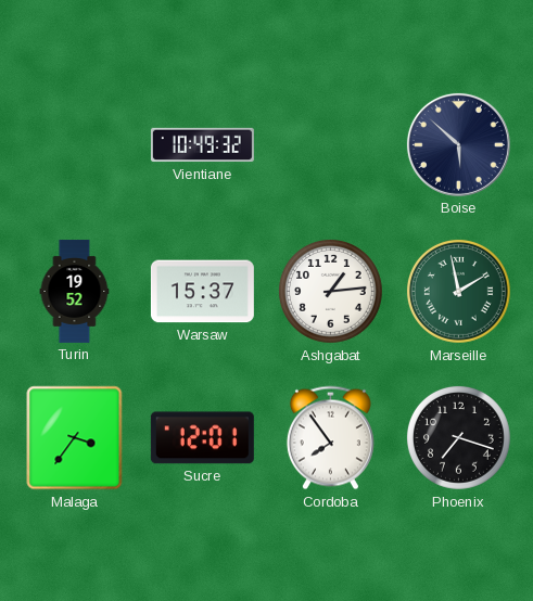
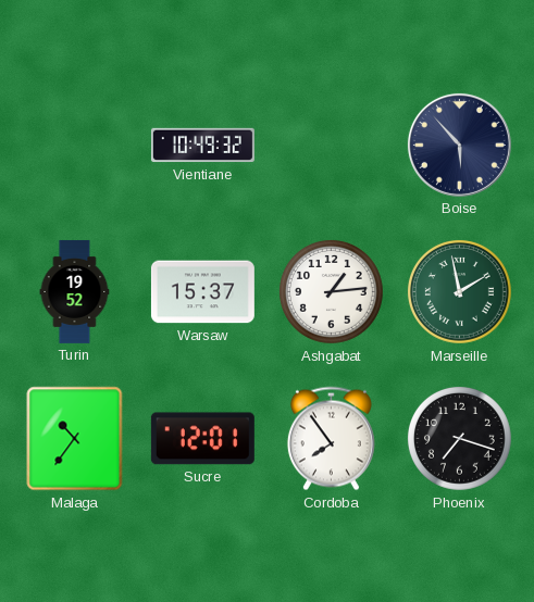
Boise: 5:52 -> 5:53
Malaga: 3:36 -> 10:36
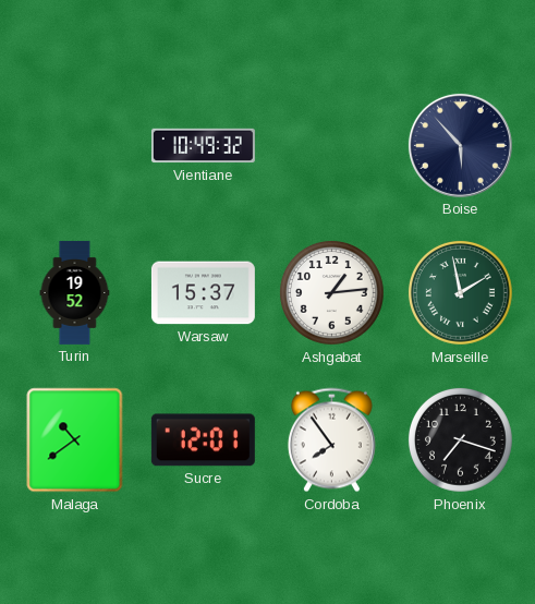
Malaga: 10:36 -> 10:39
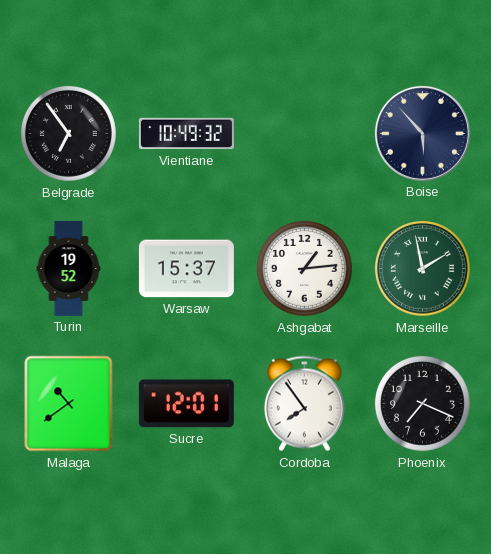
Belgrade: none -> 6:54
Phoenix: 7:18 -> 7:19
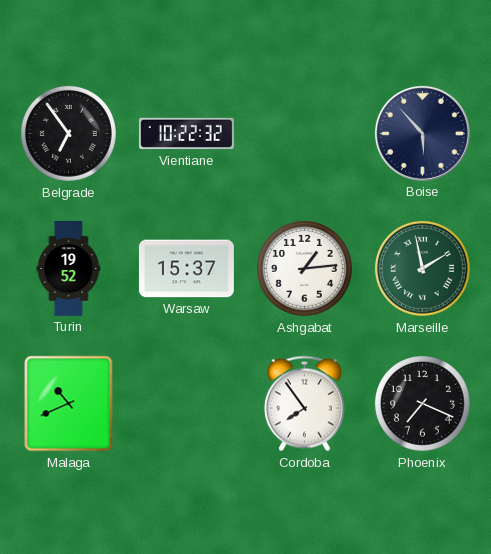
Vientiane: 10:49 -> 10:22
Malaga: 10:39 -> 10:41
Sucre: 12:01 -> none
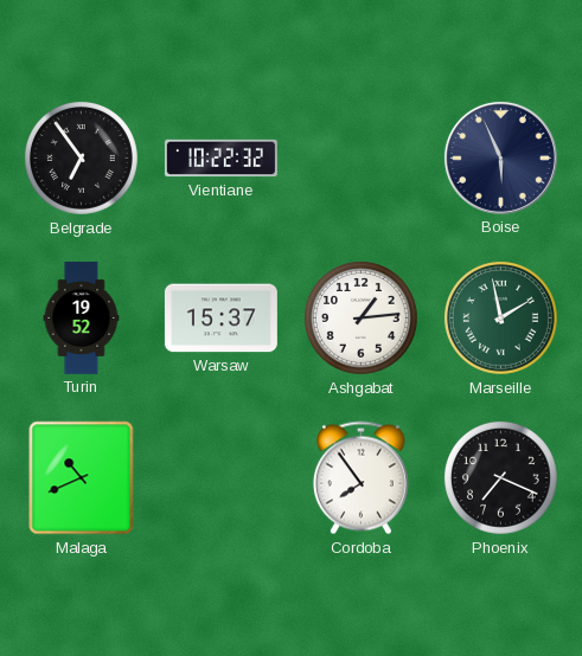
Boise: 5:53 -> 5:56
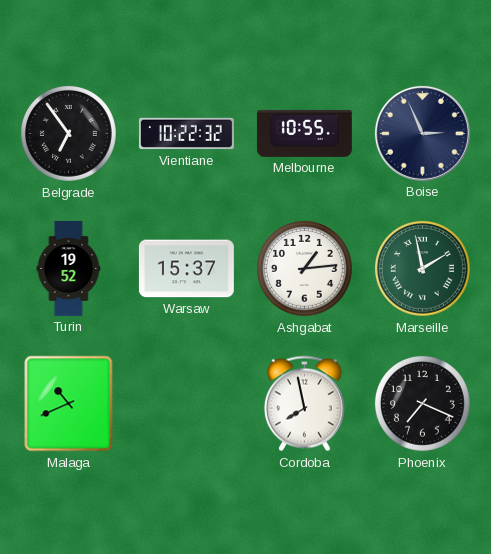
Melbourne: none -> 10:55
Boise: 5:56 -> 2:56
Cordoba: 7:54 -> 7:58
